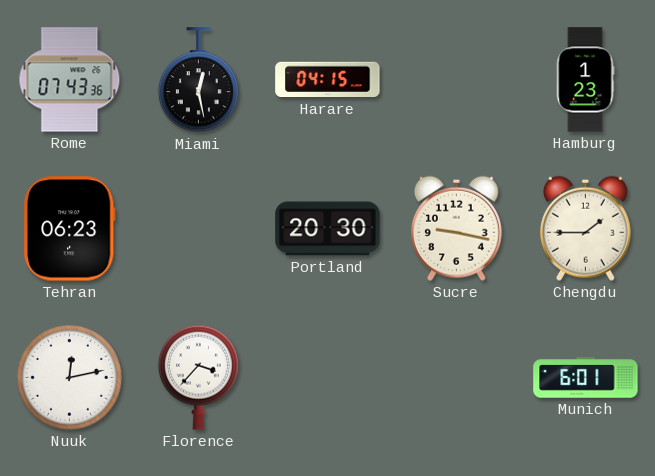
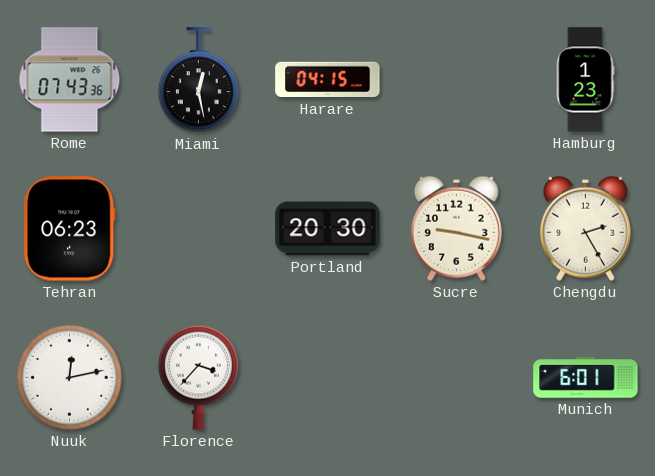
Chengdu: 1:45 -> 2:25
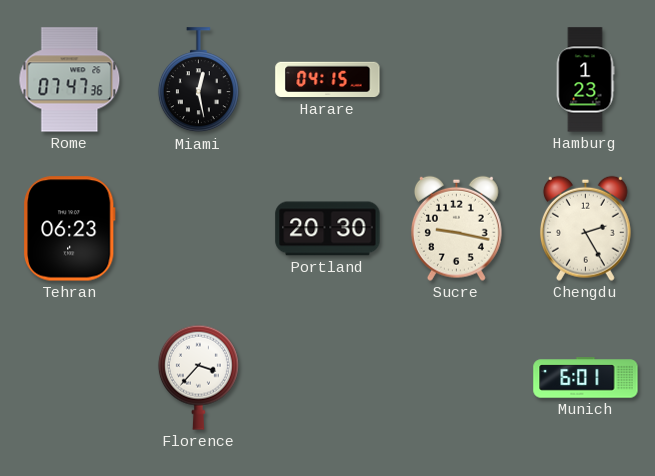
Rome: 07:43 -> 07:47
Nuuk: 12:13 -> none
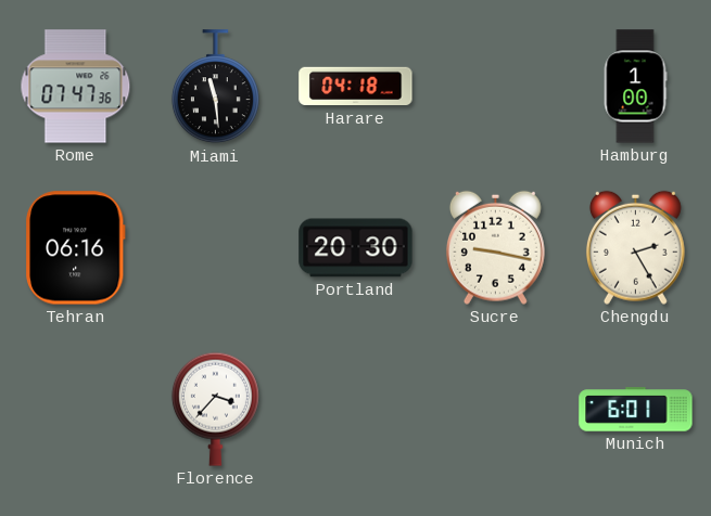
Miami: 12:28 -> 11:29
Harare: 04:15 -> 04:18
Hamburg: 1:23 -> 1:00
Tehran: 06:23 -> 06:16
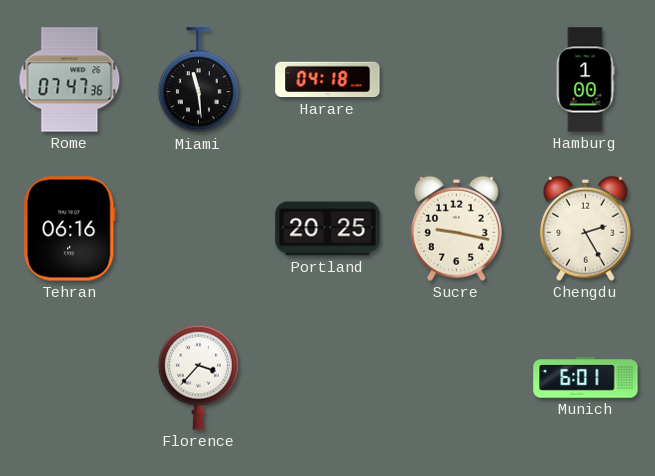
Portland: 20:30 -> 20:25
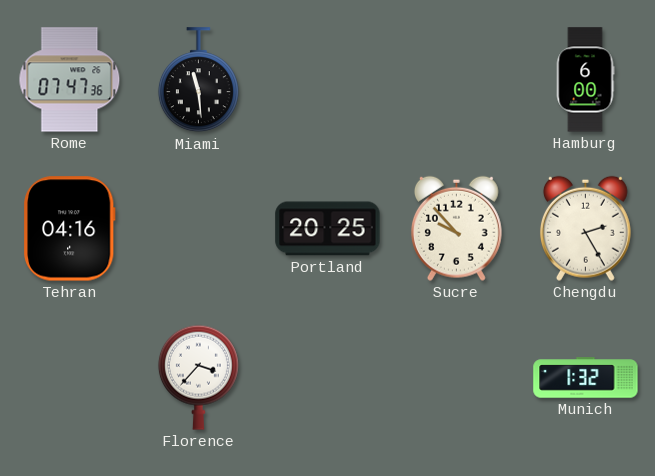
Harare: 04:18 -> none
Hamburg: 1:00 -> 6:00
Tehran: 06:16 -> 04:16
Sucre: 9:17 -> 9:53
Munich: 6:01 -> 1:32
